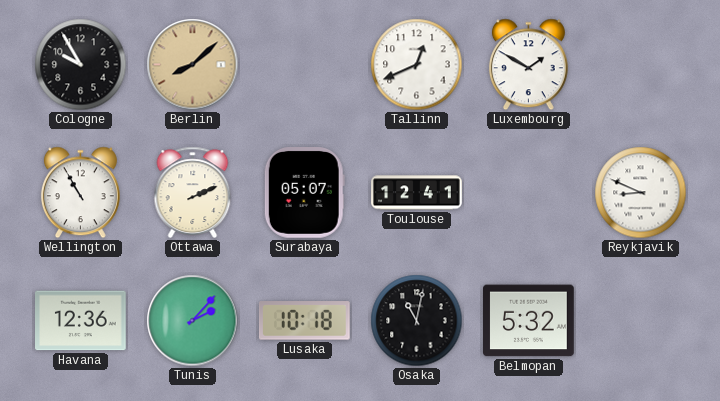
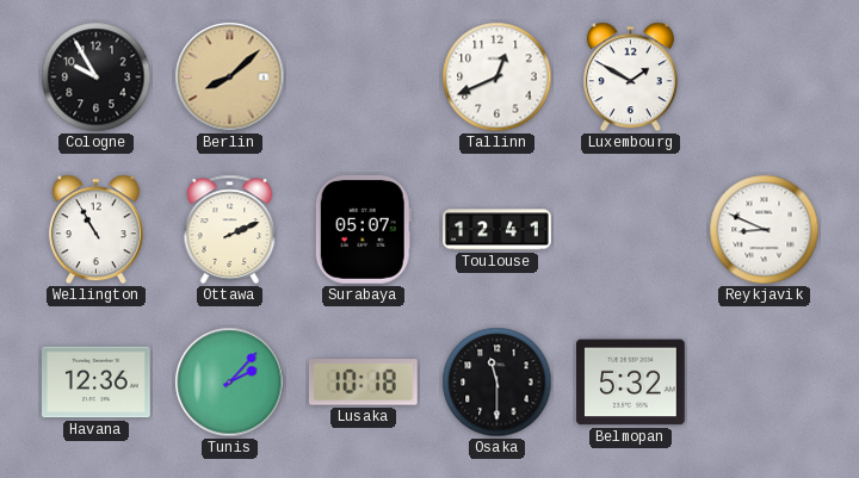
Osaka: 11:02 -> 11:30
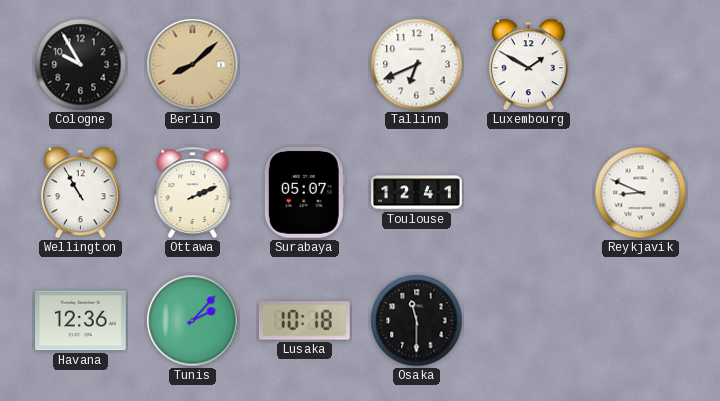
Tallinn: 12:41 -> 6:41
Belmopan: 5:32 -> none
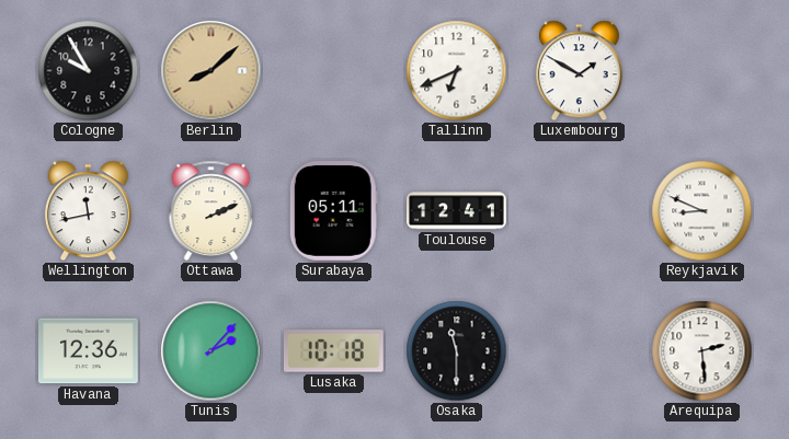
Wellington: 10:55 -> 11:43
Surabaya: 05:07 -> 05:11
Arequipa: none -> 2:29
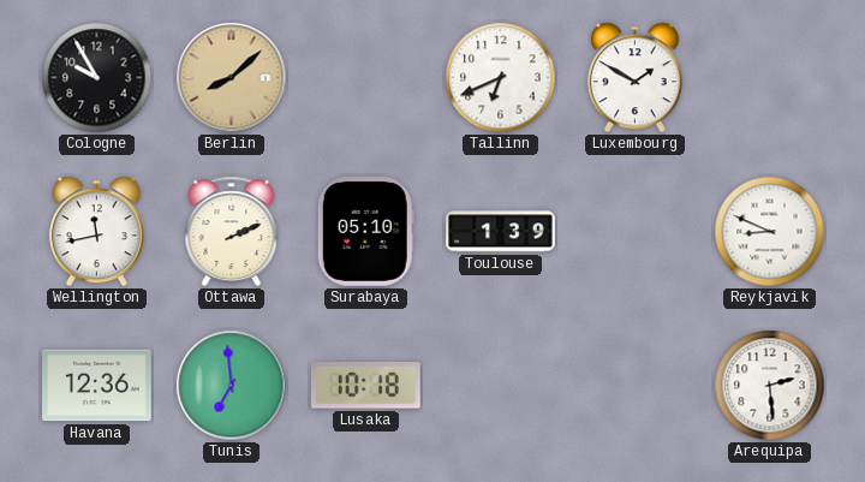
Surabaya: 05:11 -> 05:10
Toulouse: 12:41 -> 1:39
Tunis: 2:07 -> 6:59
Osaka: 11:30 -> none
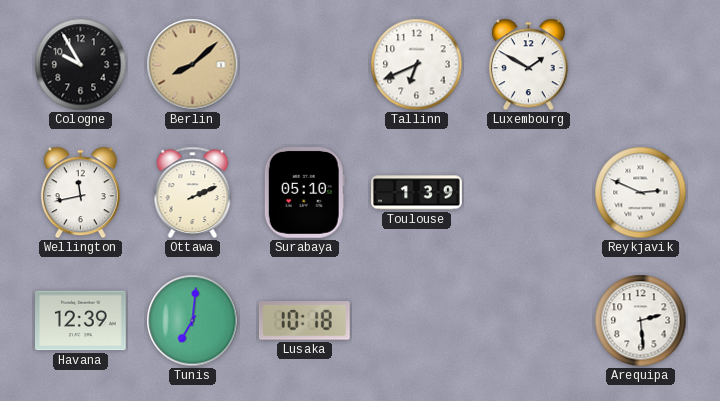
Reykjavik: 8:49 -> 2:49
Havana: 12:36 -> 12:39
Tunis: 6:59 -> 7:01
